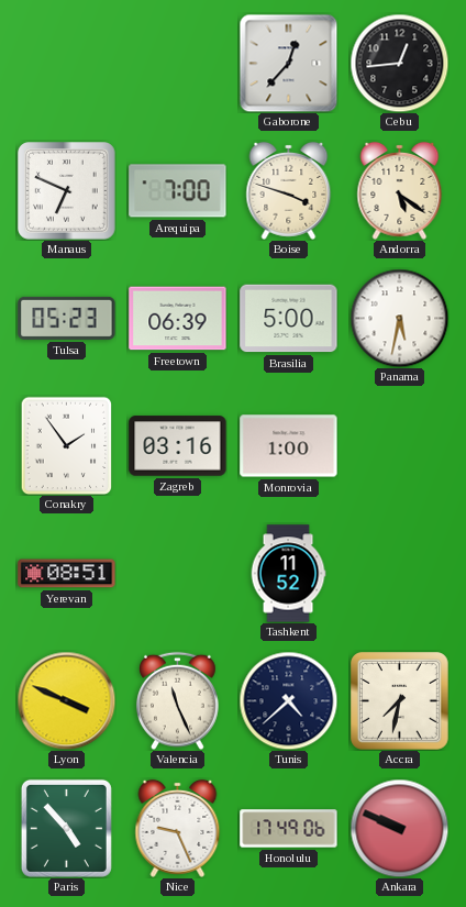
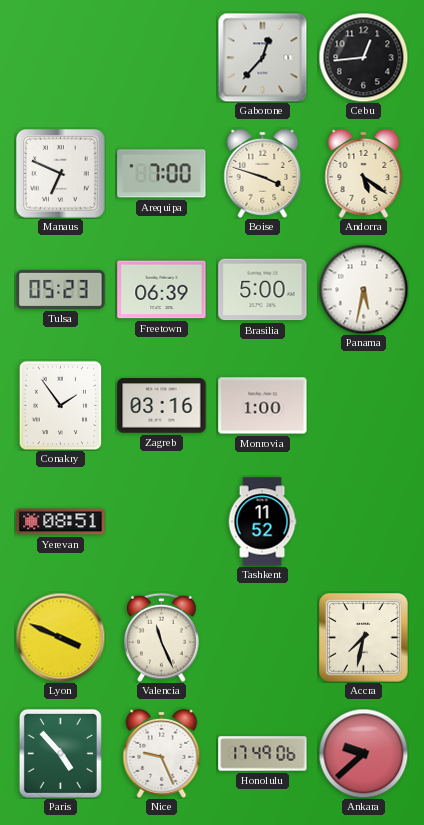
Tunis: 4:38 -> none
Ankara: 9:49 -> 9:38
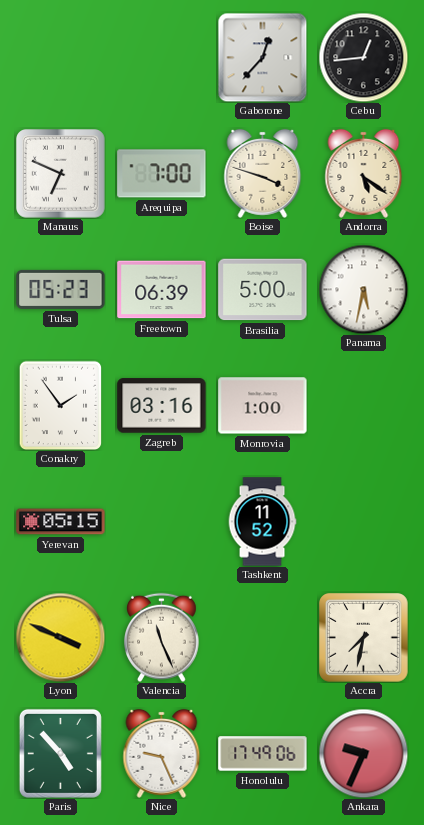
Yerevan: 08:51 -> 05:15
Ankara: 9:38 -> 9:34
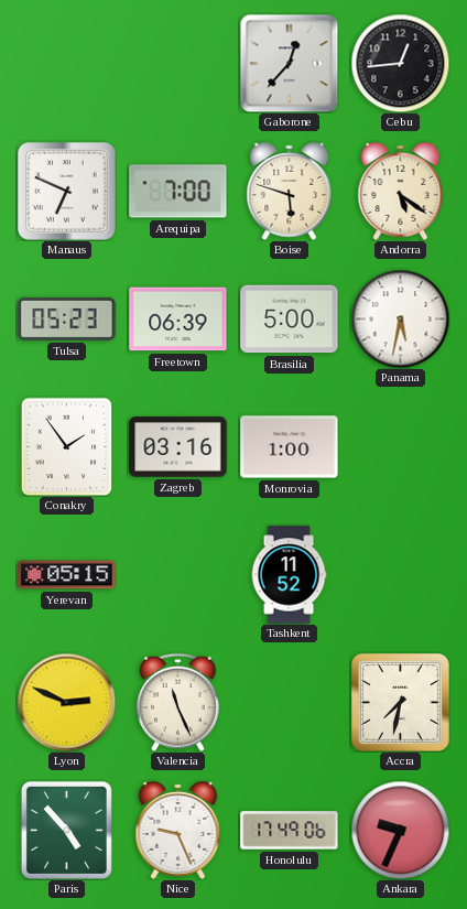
Boise: 3:48 -> 5:48
Lyon: 3:49 -> 2:49
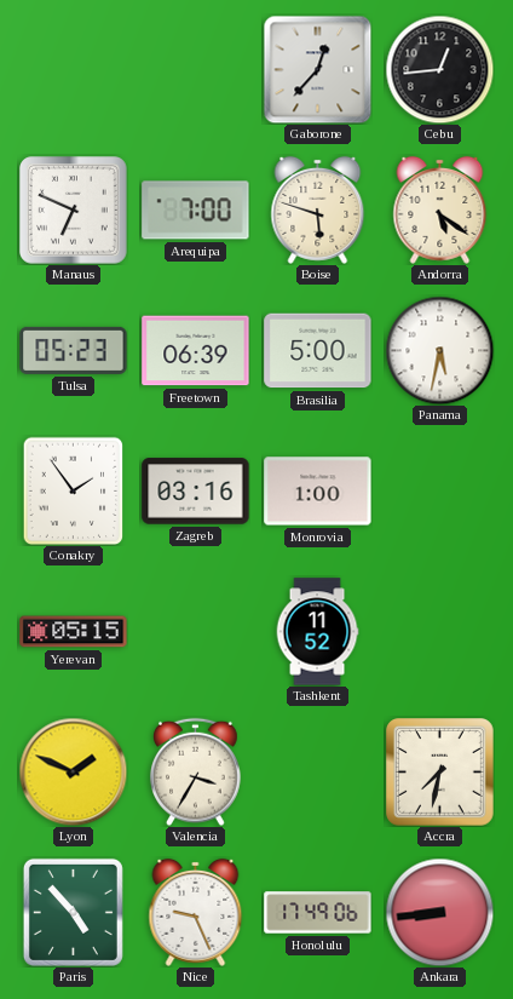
Lyon: 2:49 -> 1:49
Valencia: 11:26 -> 3:35
Ankara: 9:34 -> 8:44
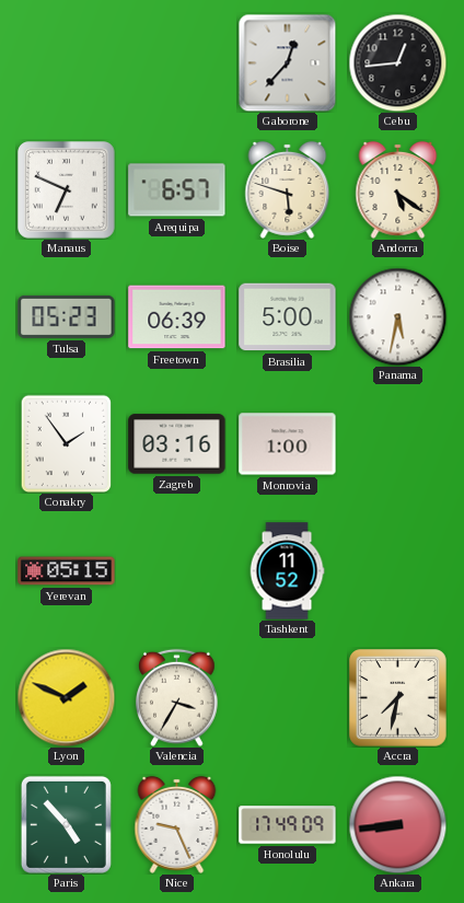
Arequipa: 7:00 -> 6:57
Honolulu: 17:49:06 -> 17:49:09
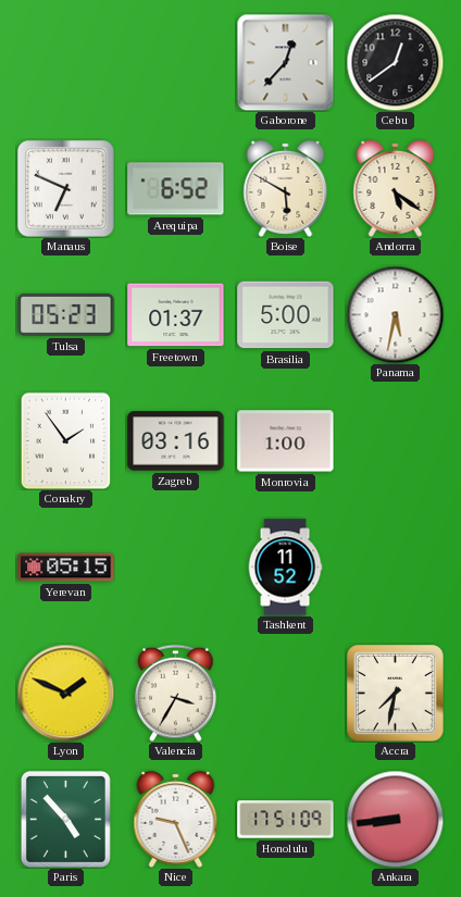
Cebu: 12:44 -> 12:39
Arequipa: 6:57 -> 6:52
Boise: 5:48 -> 5:50
Freetown: 06:39 -> 01:37
Honolulu: 17:49 -> 17:51
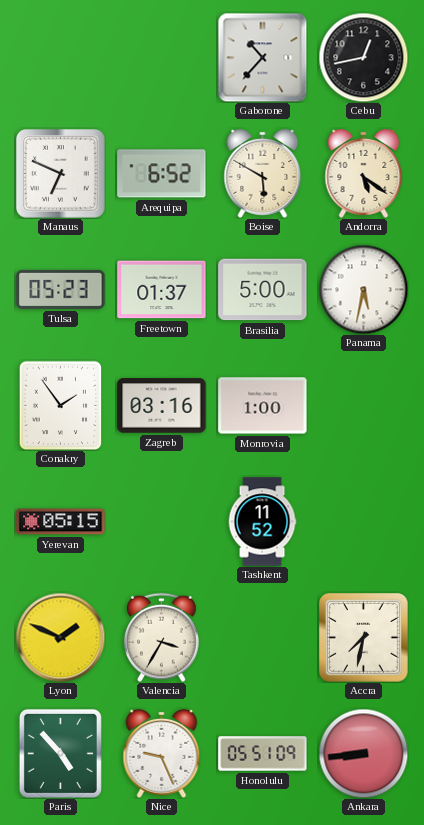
Gaborone: 12:37 -> 10:37
Cebu: 12:39 -> 12:43
Honolulu: 17:51 -> 05:51
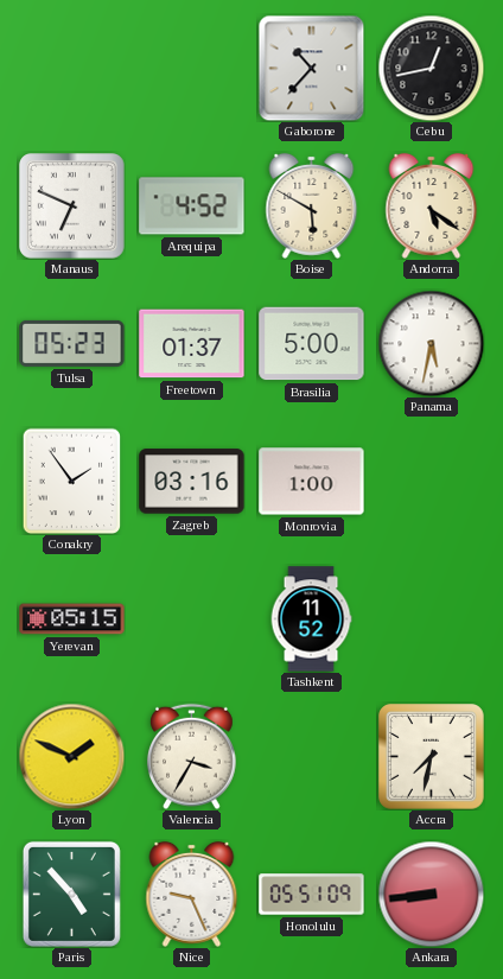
Arequipa: 6:52 -> 4:52
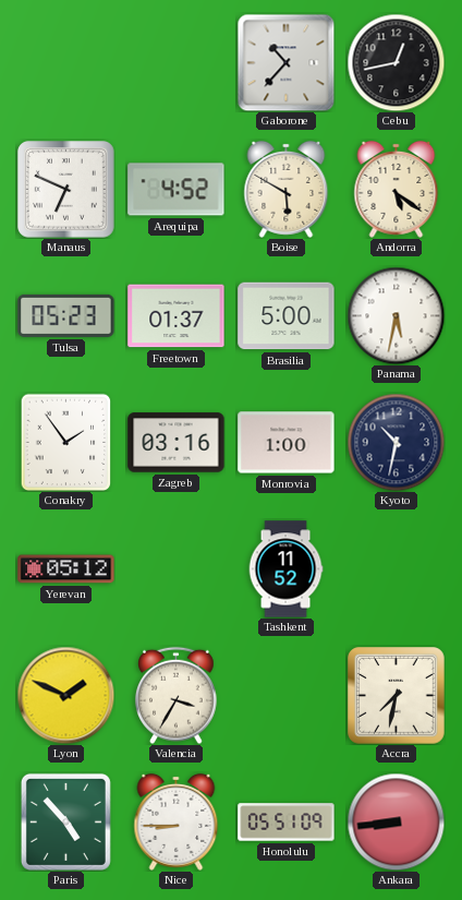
Kyoto: none -> 10:32
Yerevan: 05:15 -> 05:12
Nice: 9:26 -> 8:45
